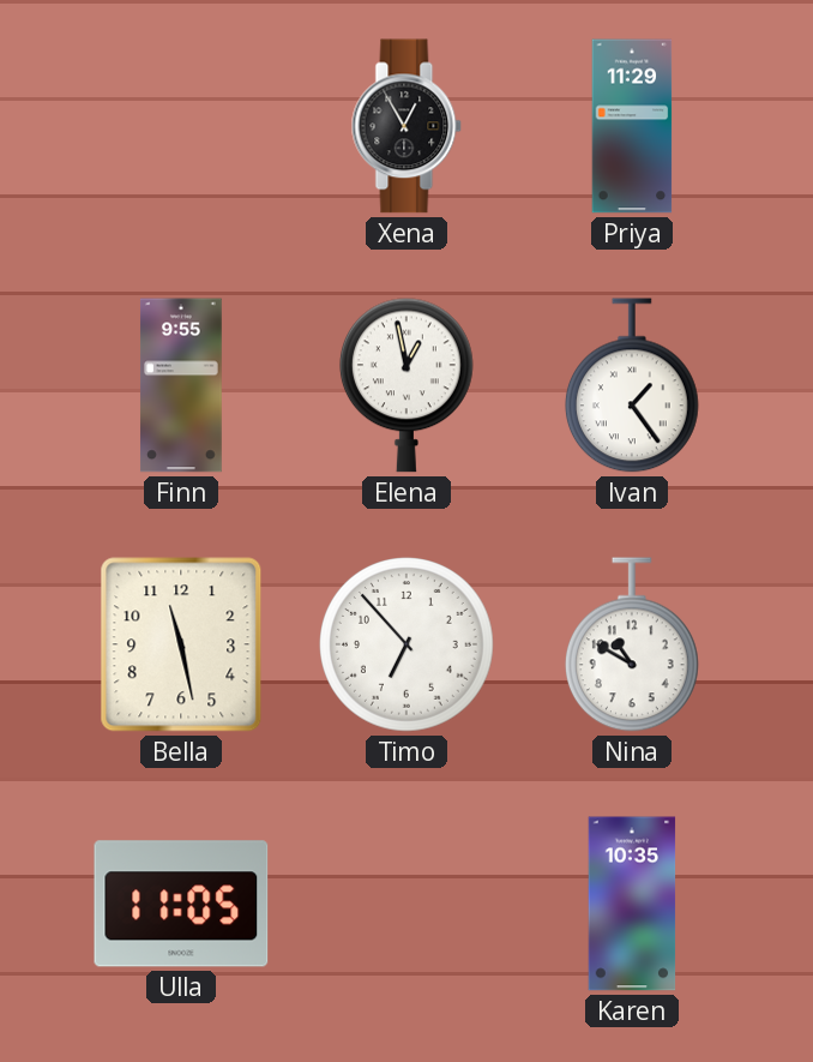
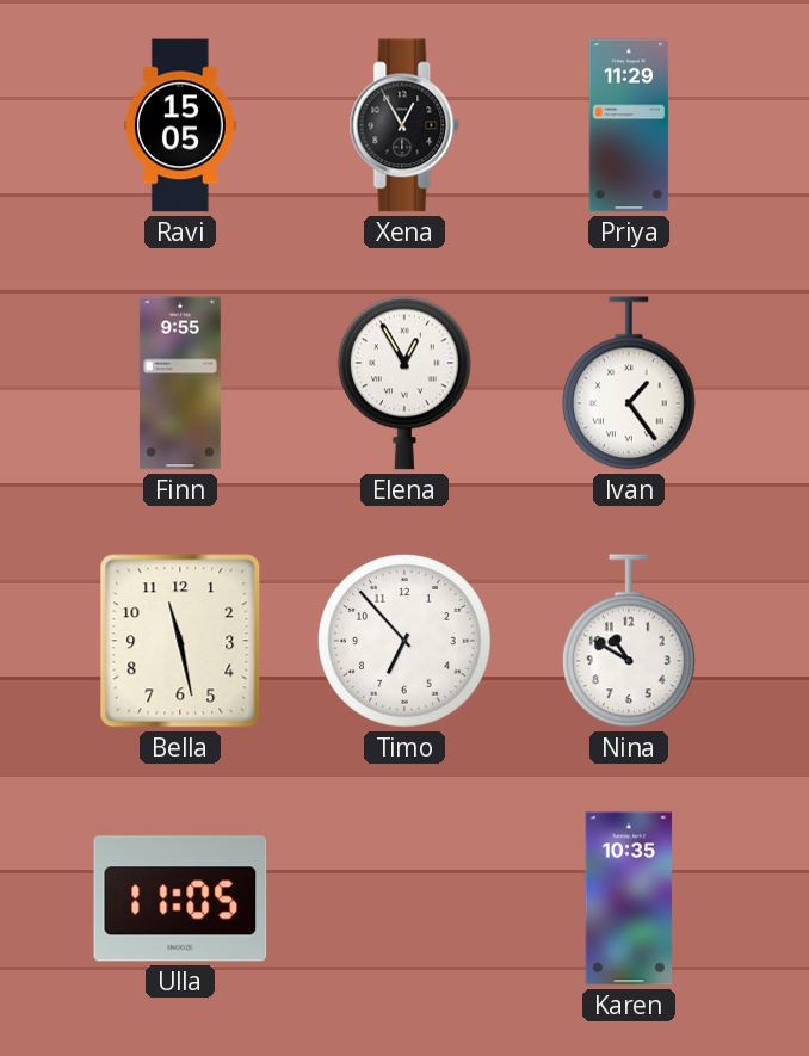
Ravi: none -> 15:05
Elena: 12:58 -> 12:55
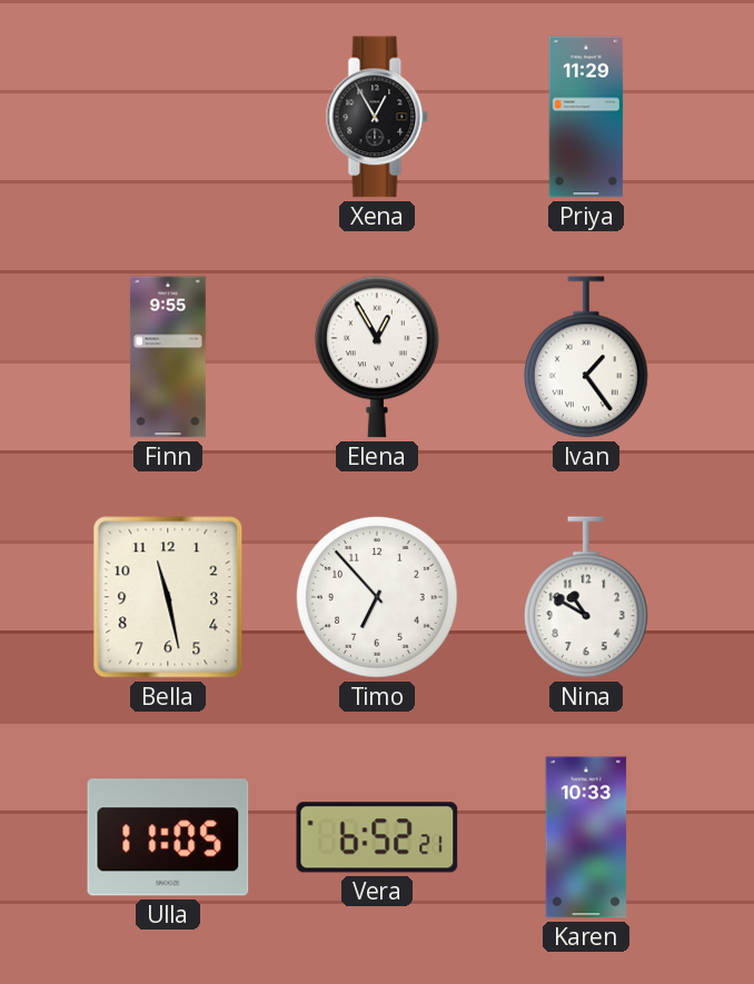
Ravi: 15:05 -> none
Vera: none -> 6:52
Karen: 10:35 -> 10:33
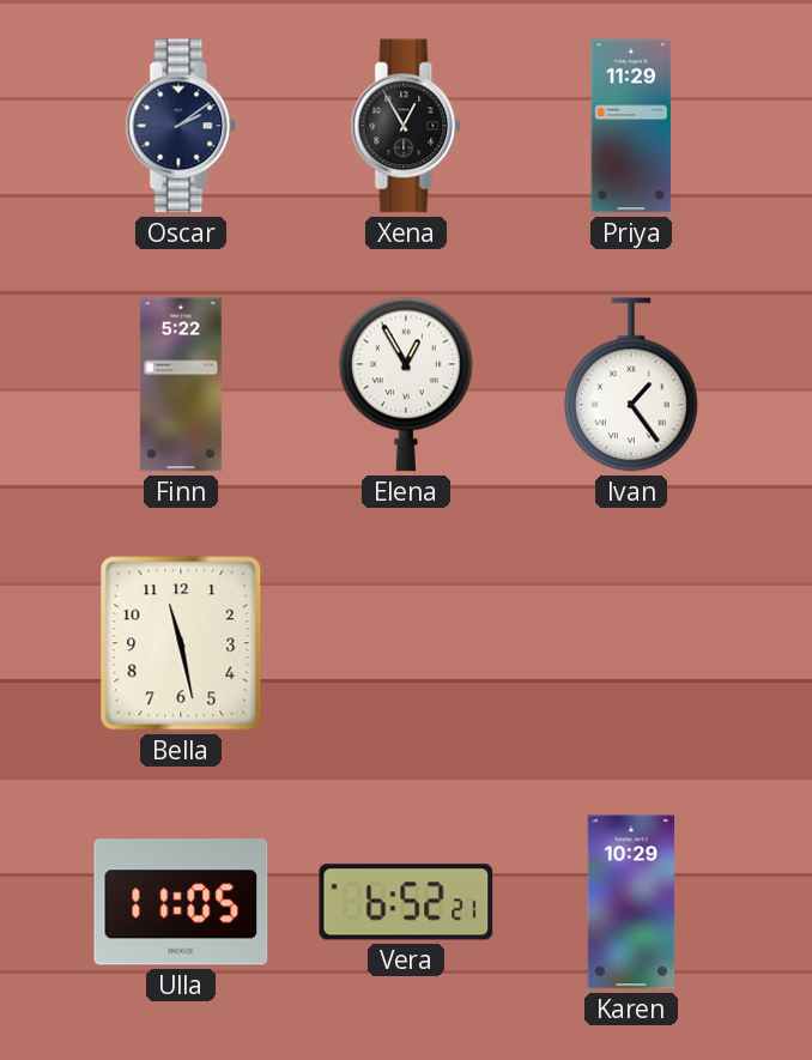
Oscar: none -> 2:09
Finn: 9:55 -> 5:22
Timo: 6:53 -> none
Nina: 10:50 -> none
Karen: 10:33 -> 10:29
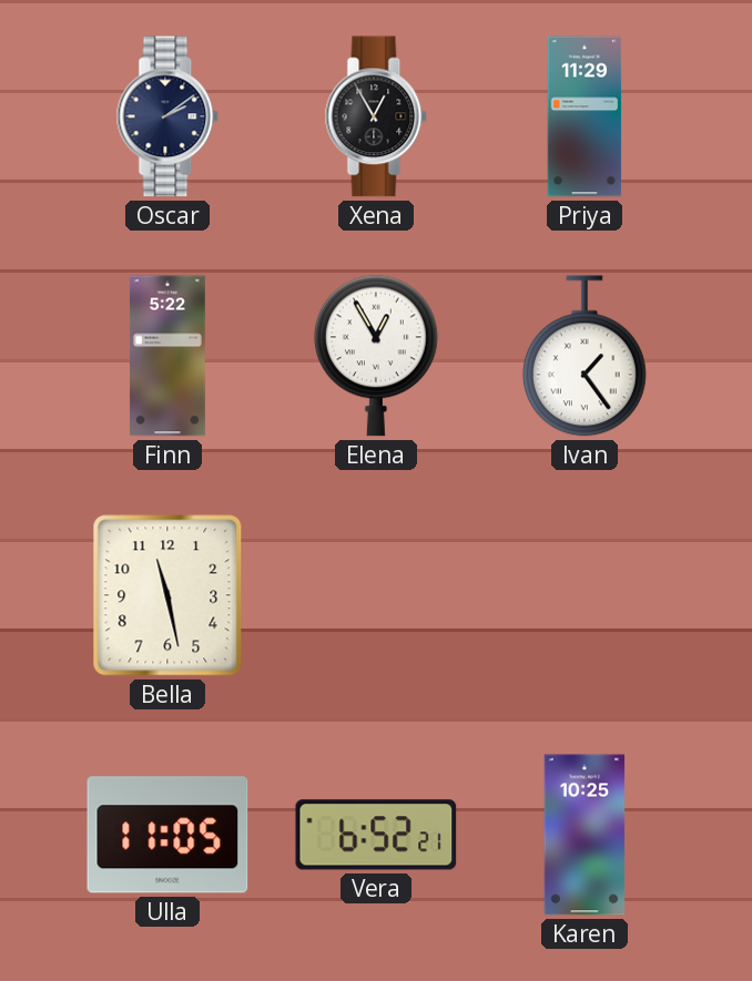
Karen: 10:29 -> 10:25
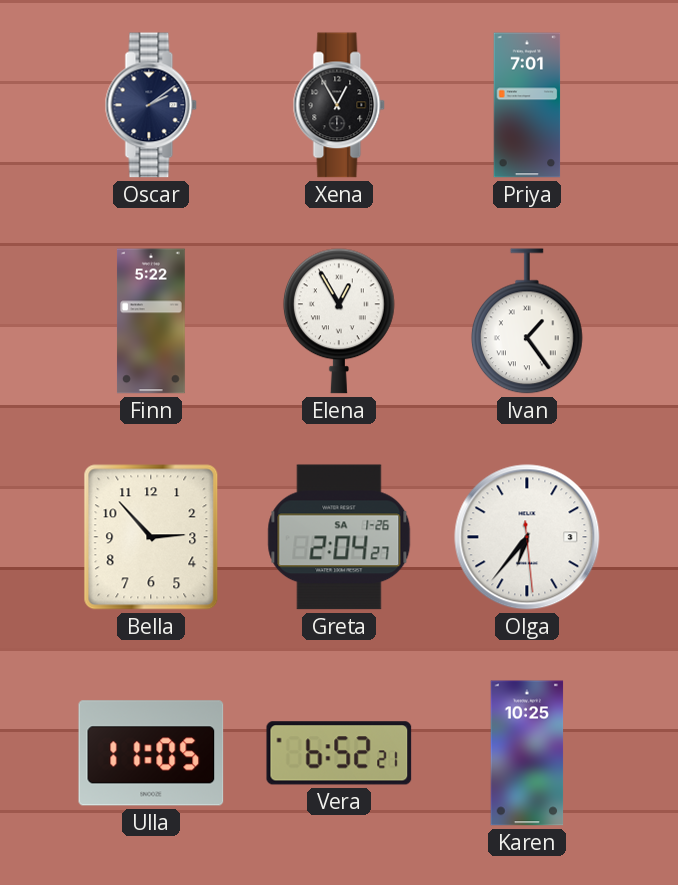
Priya: 11:29 -> 7:01
Bella: 11:28 -> 2:53
Greta: none -> 2:04
Olga: none -> 6:36
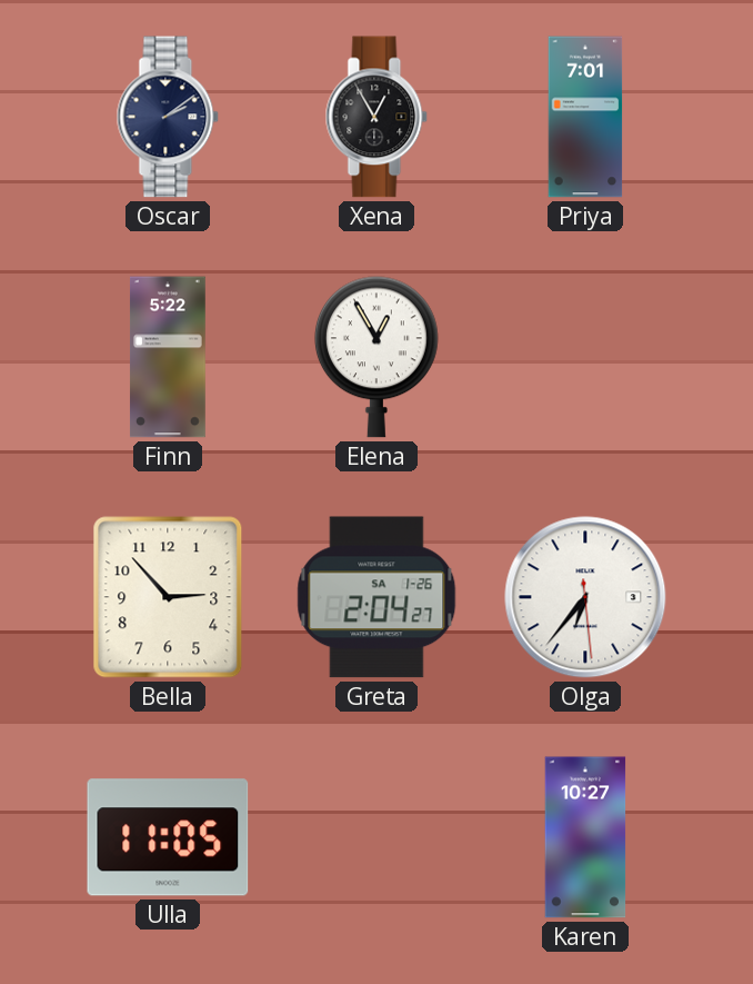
Ivan: 1:24 -> none
Vera: 6:52 -> none
Karen: 10:25 -> 10:27
